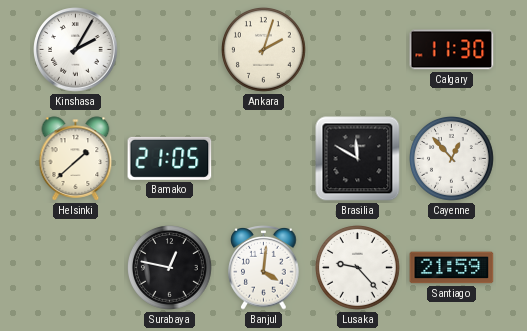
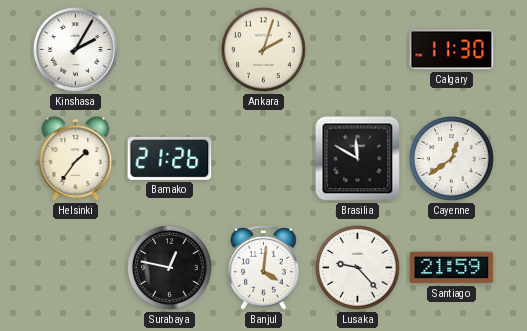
Helsinki: 1:38 -> 1:36
Bamako: 21:05 -> 21:26
Cayenne: 12:53 -> 12:39
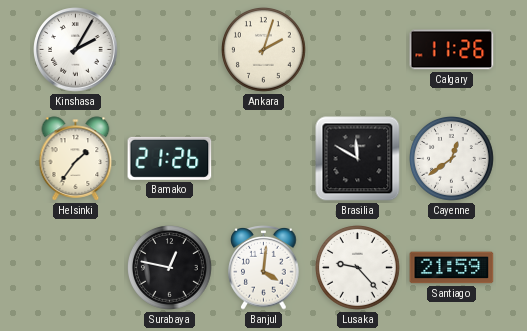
Calgary: 11:30 -> 11:26
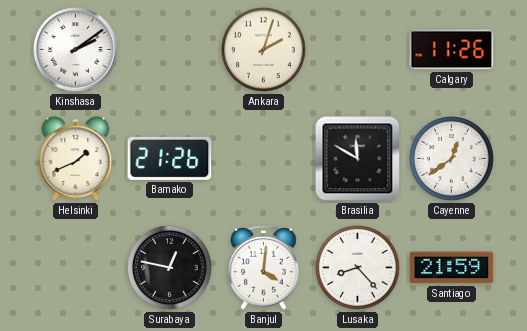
Kinshasa: 2:05 -> 2:09
Helsinki: 1:36 -> 1:41
Lusaka: 9:23 -> 8:23
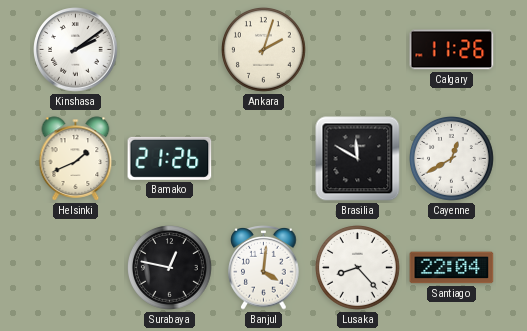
Cayenne: 12:39 -> 12:40
Santiago: 21:59 -> 22:04
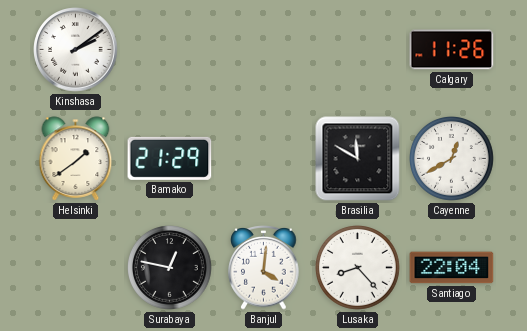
Ankara: 2:03 -> none
Helsinki: 1:41 -> 1:39
Bamako: 21:26 -> 21:29
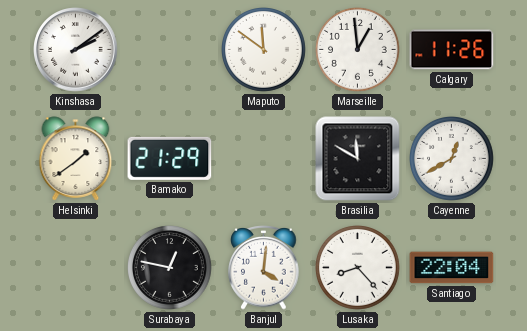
Maputo: none -> 11:51
Marseille: none -> 12:59
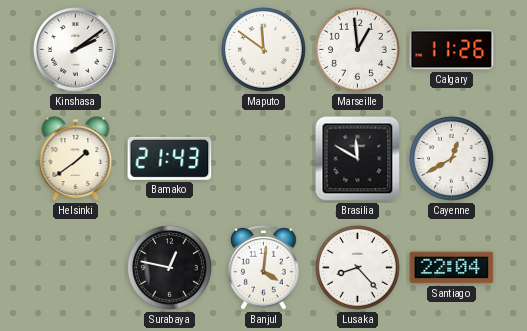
Bamako: 21:29 -> 21:43
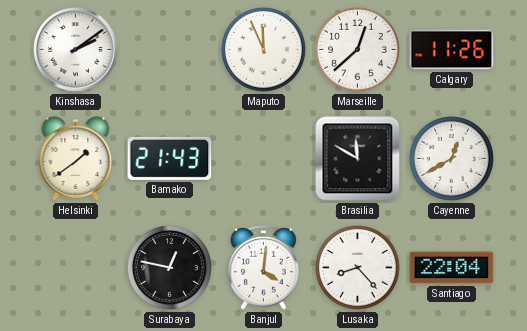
Maputo: 11:51 -> 11:56
Marseille: 12:59 -> 12:38
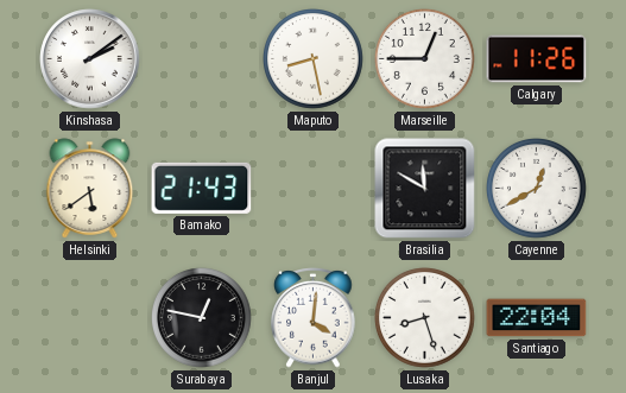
Maputo: 11:56 -> 8:28
Marseille: 12:38 -> 12:45
Helsinki: 1:39 -> 5:39
Lusaka: 8:23 -> 8:27
